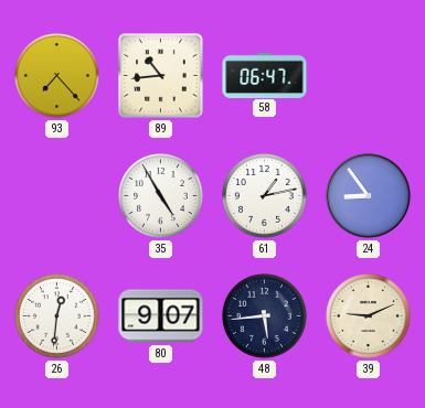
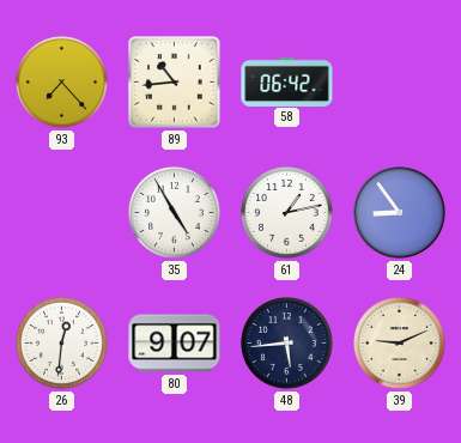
58: 06:47 -> 06:42
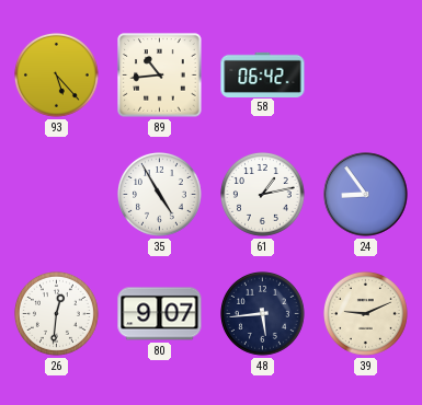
93: 7:23 -> 5:23
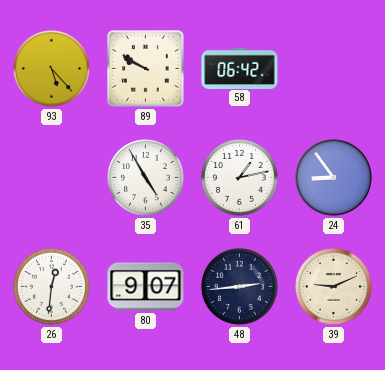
89: 10:44 -> 9:50
48: 5:44 -> 2:44
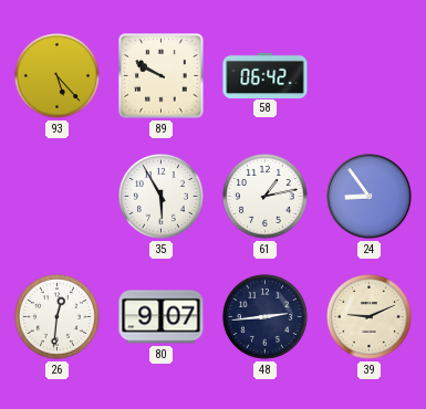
35: 4:55 -> 5:55
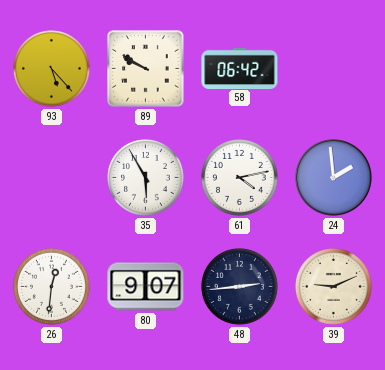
61: 1:13 -> 4:13
24: 8:54 -> 1:59
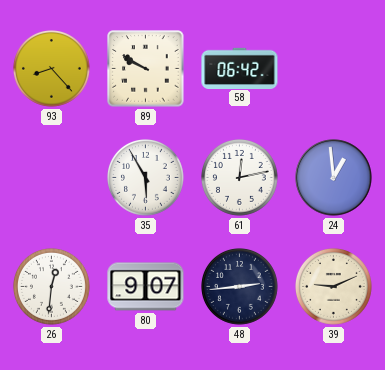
93: 5:23 -> 8:23
61: 4:13 -> 12:13
24: 1:59 -> 12:59
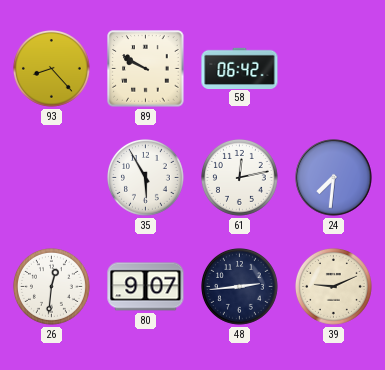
24: 12:59 -> 7:31
